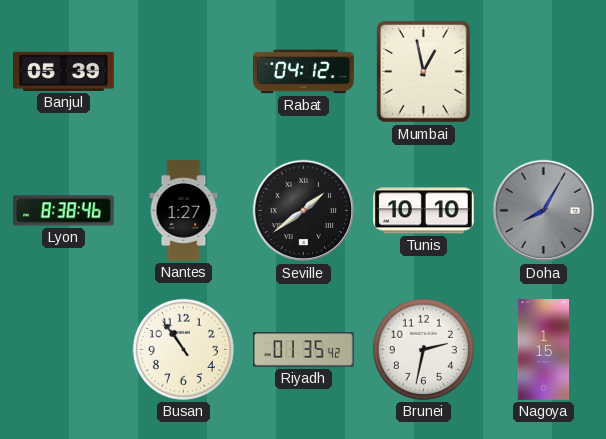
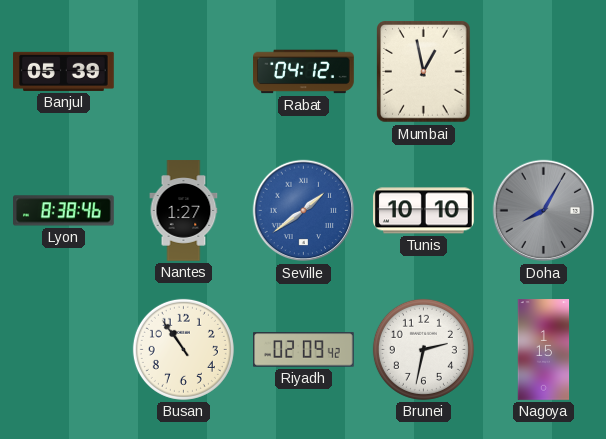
Seville dial: black -> blue
Riyadh: 01:35 -> 02:09
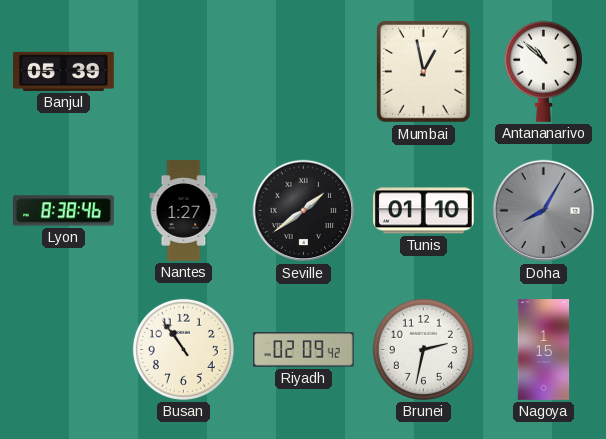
Rabat: 04:12 -> none
Antananarivo: none -> 10:52
Seville dial: blue -> black
Tunis: 10:10 -> 01:10
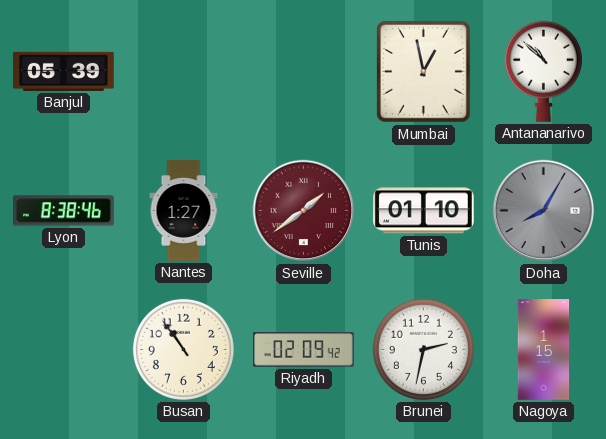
Seville dial: black -> burgundy
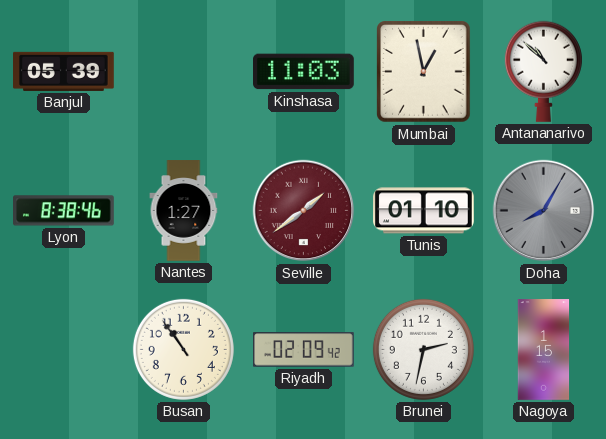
Kinshasa: none -> 11:03
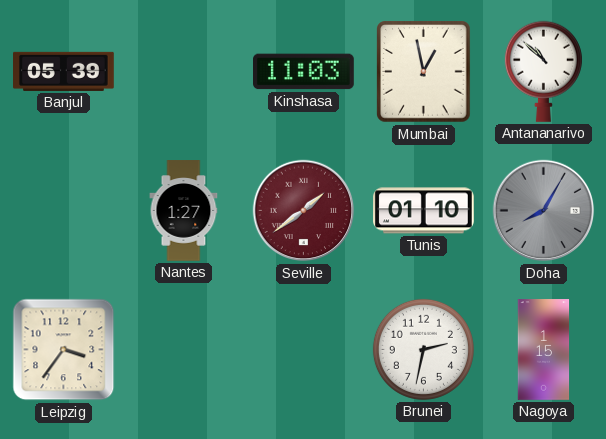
Lyon: 8:38 -> none
Leipzig: none -> 3:36
Busan: 10:54 -> none
Riyadh: 02:09 -> none
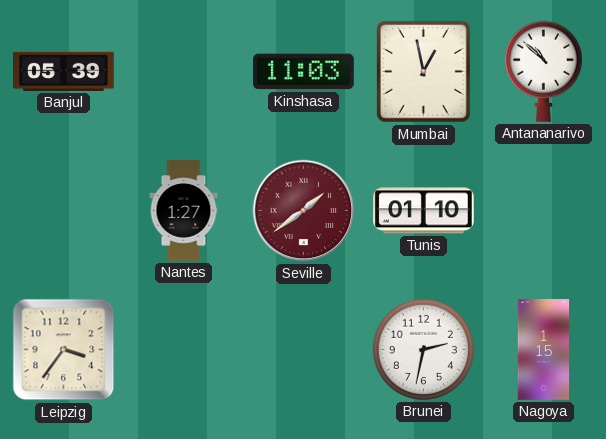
Doha: 8:05 -> none
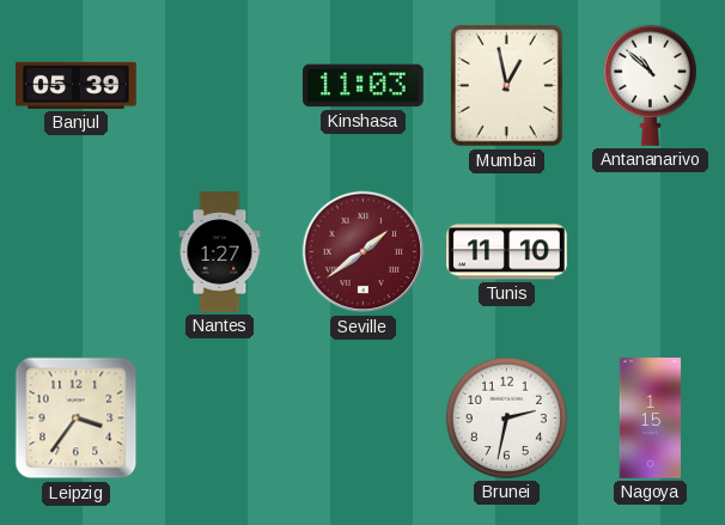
Tunis: 01:10 -> 11:10
